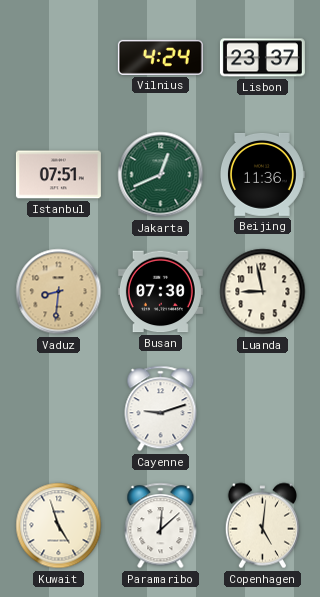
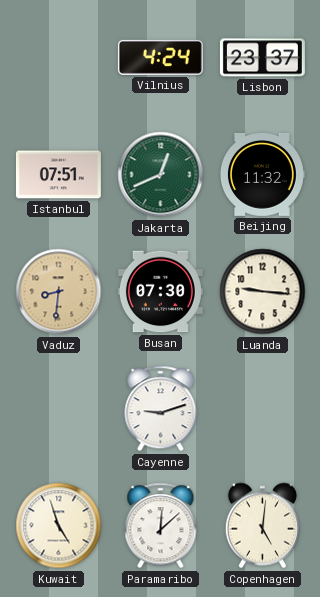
Beijing: 11:36 -> 11:32
Luanda: 8:58 -> 9:16
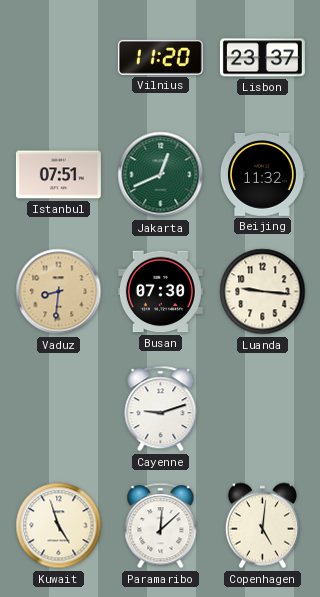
Vilnius: 4:24 -> 11:20
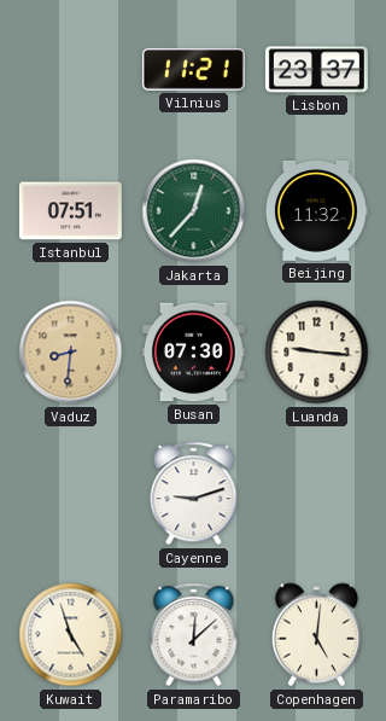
Vilnius: 11:20 -> 11:21
Jakarta: 12:41 -> 12:37
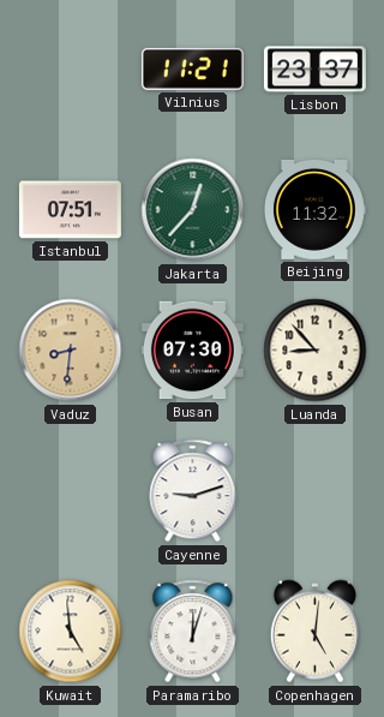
Luanda: 9:16 -> 8:53
Kuwait: 4:57 -> 4:59
Paramaribo: 12:08 -> 12:03
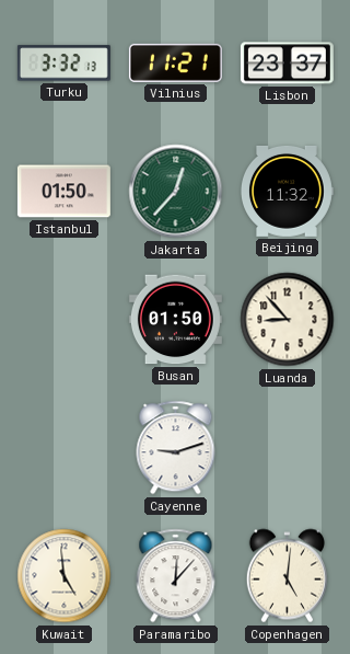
Turku: none -> 3:32
Istanbul: 07:51 -> 01:50
Vaduz: 8:31 -> none
Busan: 07:30 -> 01:50
Paramaribo: 12:03 -> 12:07
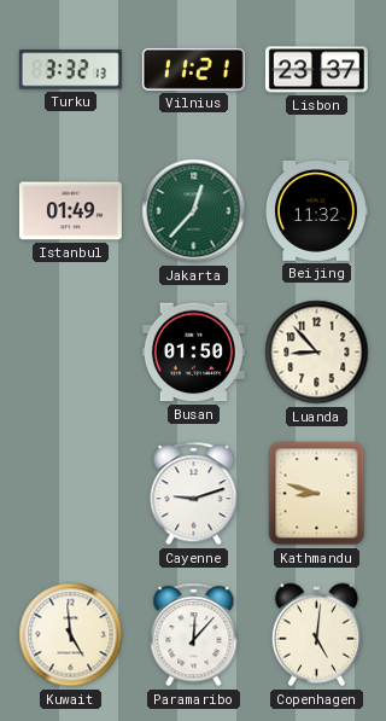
Istanbul: 01:50 -> 01:49
Kathmandu: none -> 8:48
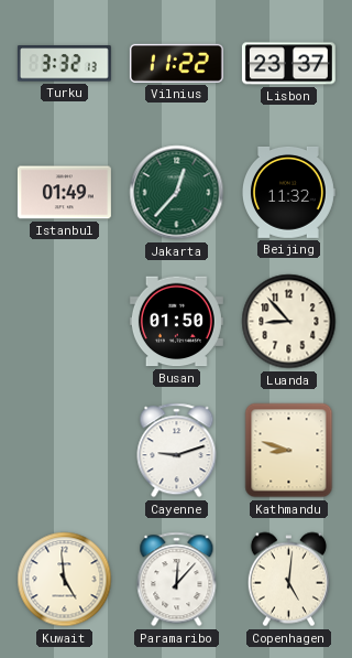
Vilnius: 11:21 -> 11:22
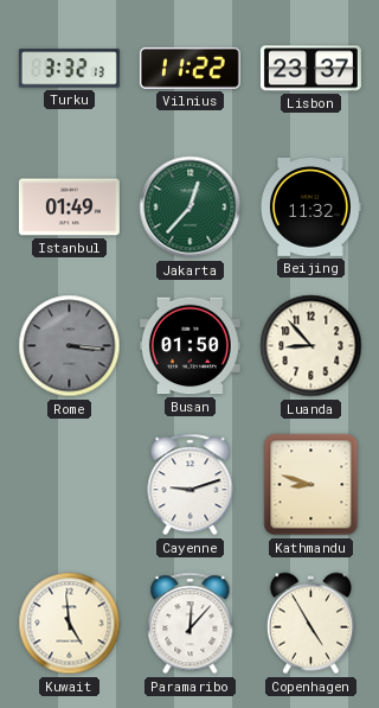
Rome: none -> 3:16
Copenhagen: 5:01 -> 4:55
